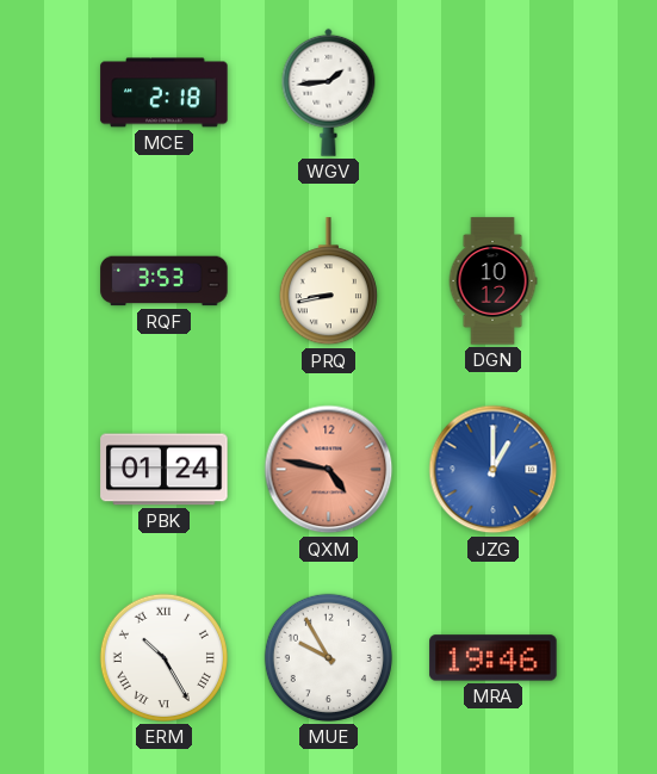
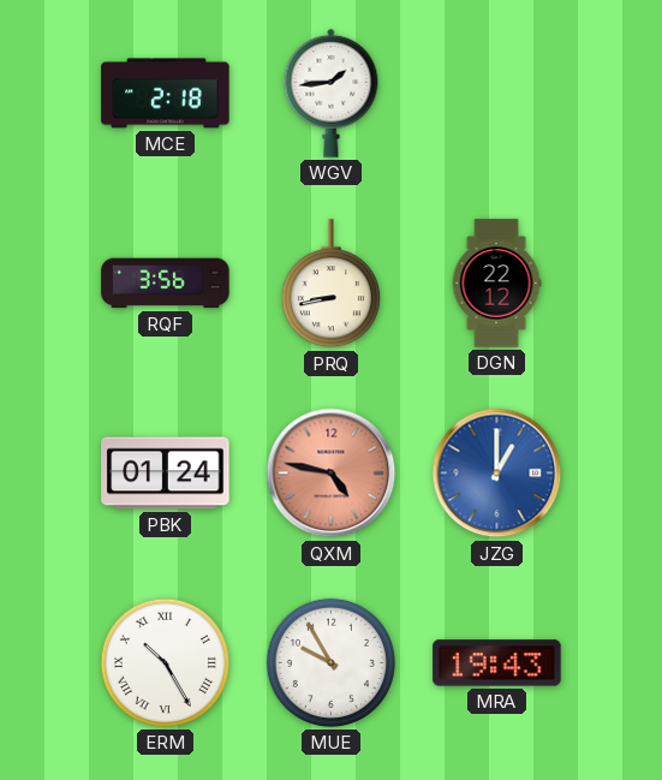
RQF: 3:53 -> 3:56
DGN: 10:12 -> 22:12
MRA: 19:46 -> 19:43
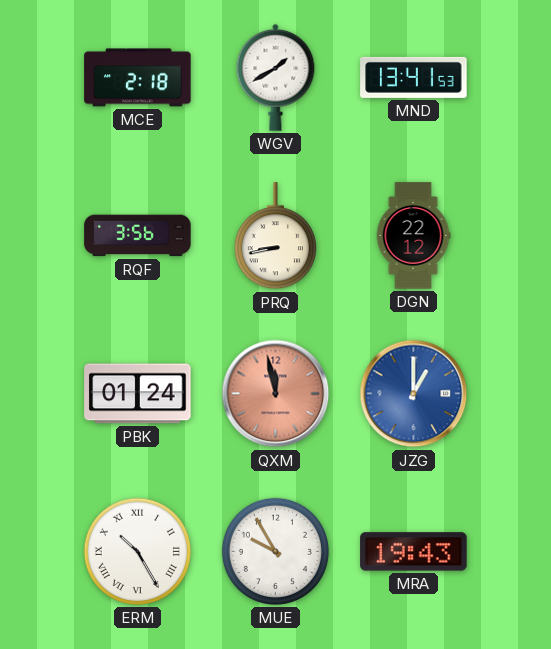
WGV: 1:44 -> 1:40
MND: none -> 13:41
QXM: 4:47 -> 11:58
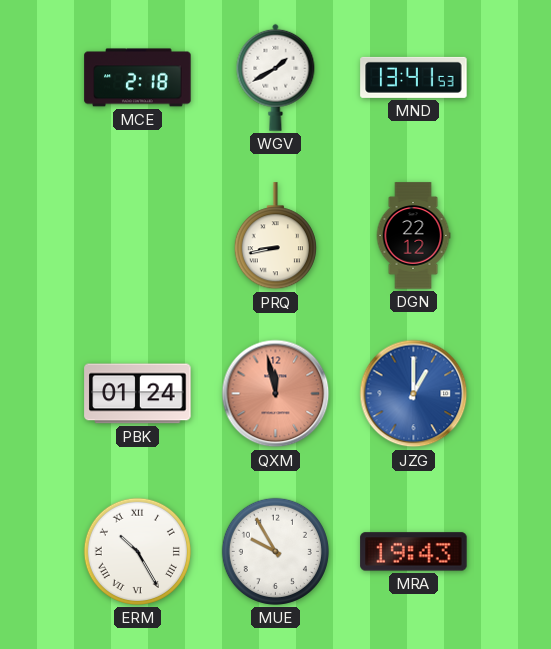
RQF: 3:56 -> none
